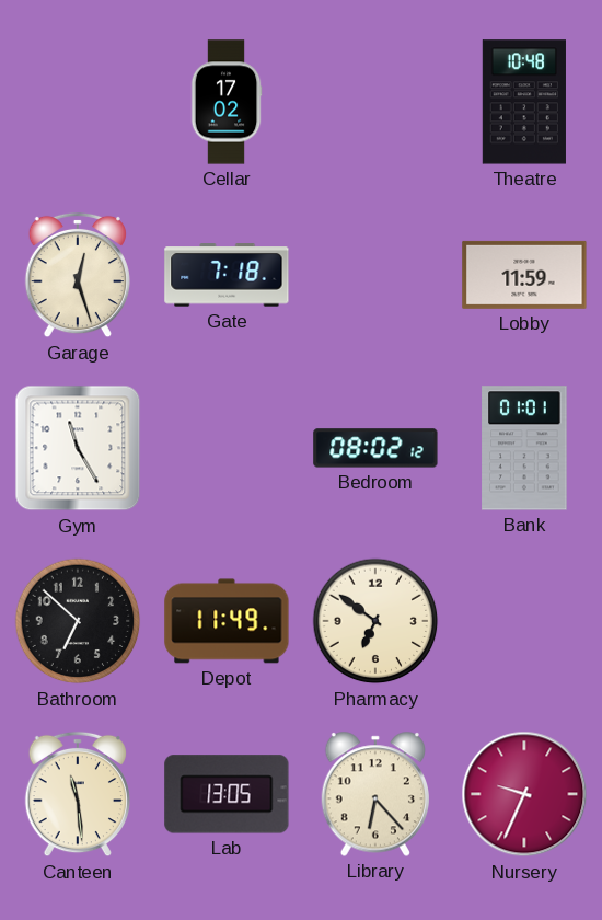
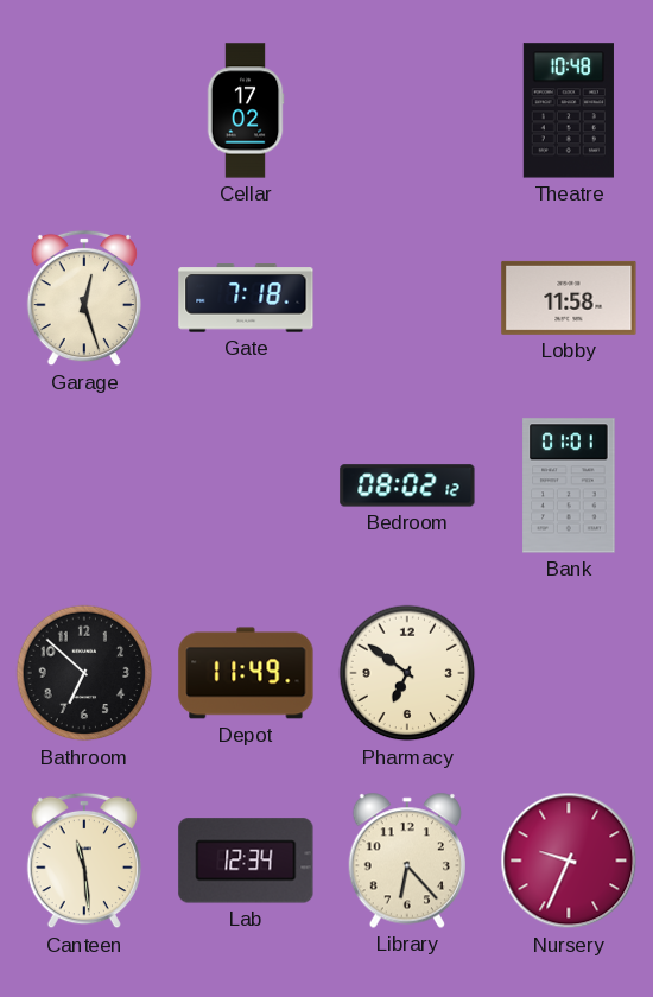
Lobby: 11:59 -> 11:58
Gym: 11:25 -> none
Lab: 13:05 -> 12:34
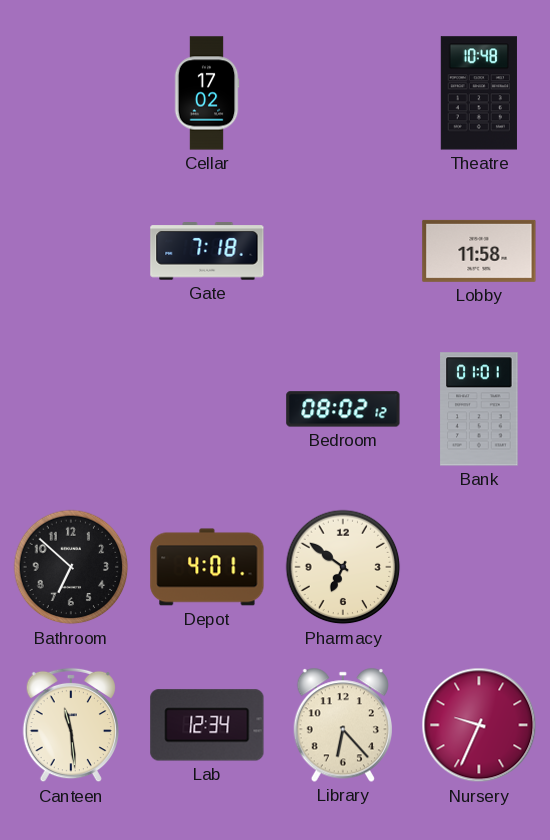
Garage: 12:27 -> none
Depot: 11:49 -> 4:01
